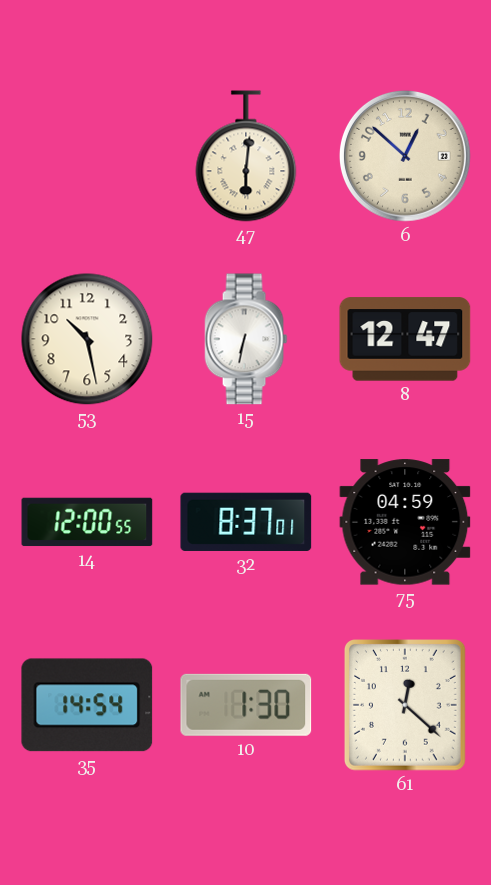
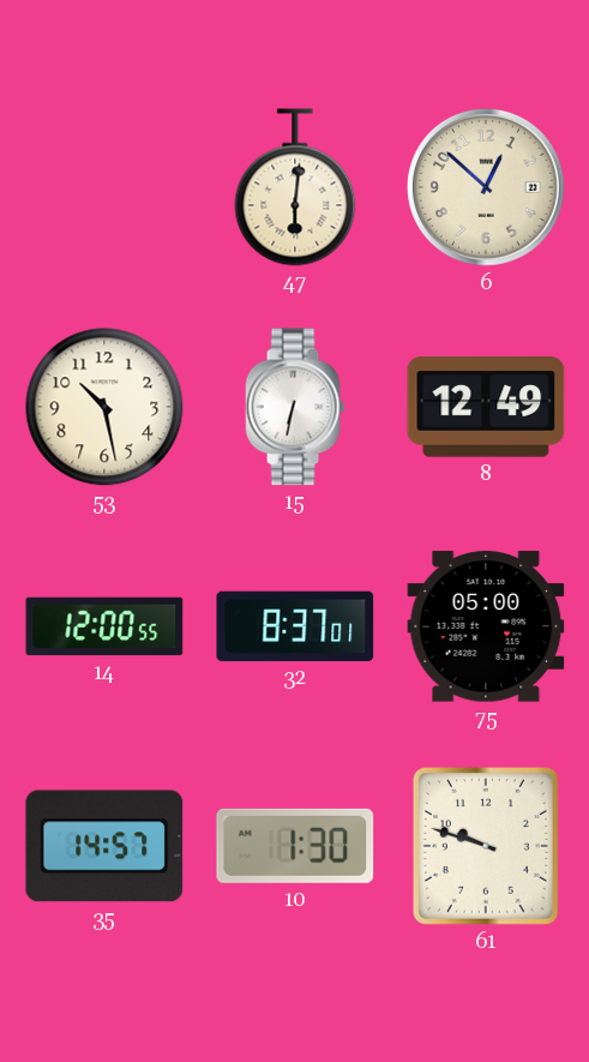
8: 12:47 -> 12:49
75: 04:59 -> 05:00
35: 14:54 -> 14:57
61: 12:22 -> 9:48
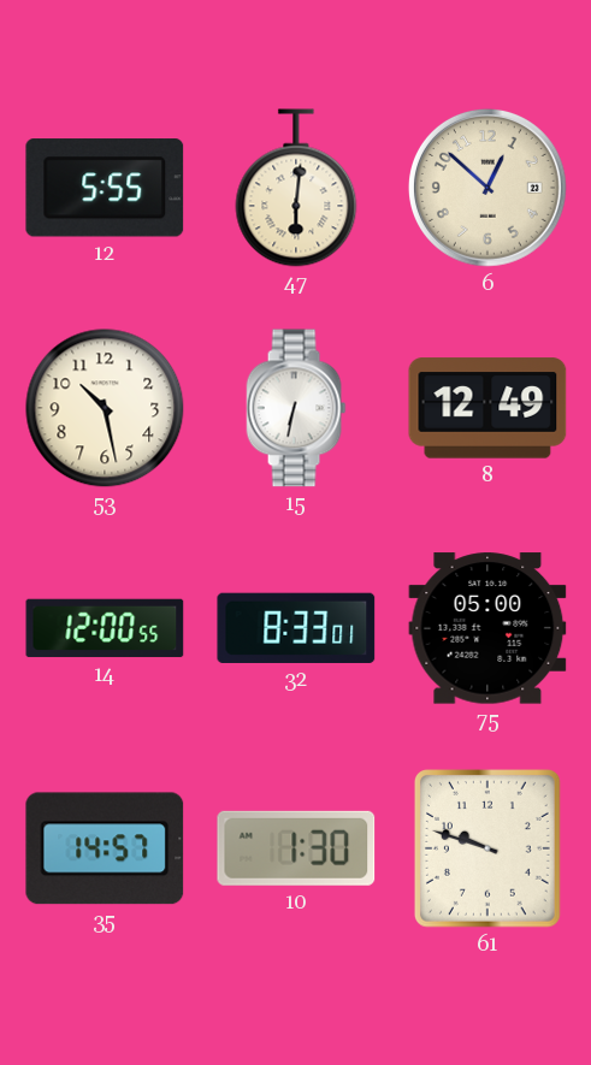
12: none -> 5:55
32: 8:37 -> 8:33
